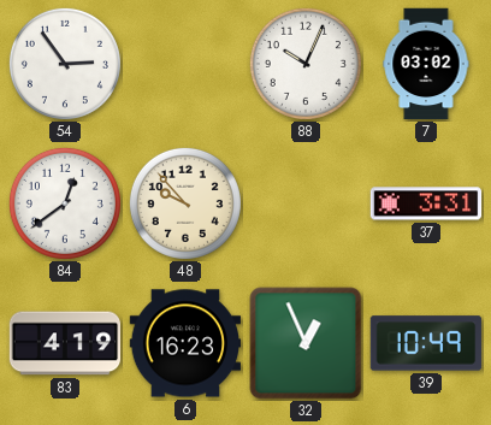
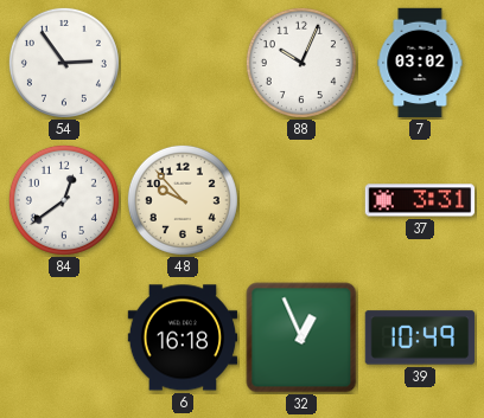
83: 4:19 -> none
6: 16:23 -> 16:18
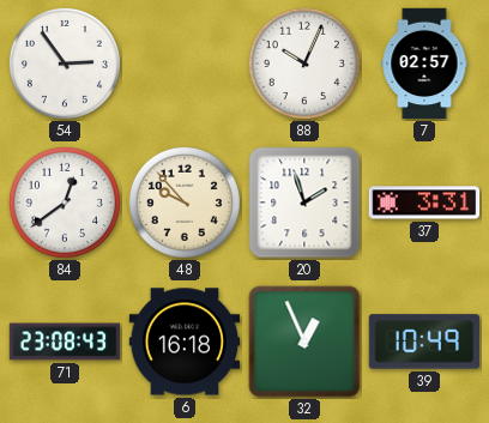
7: 03:02 -> 02:57
20: none -> 1:57
71: none -> 23:08
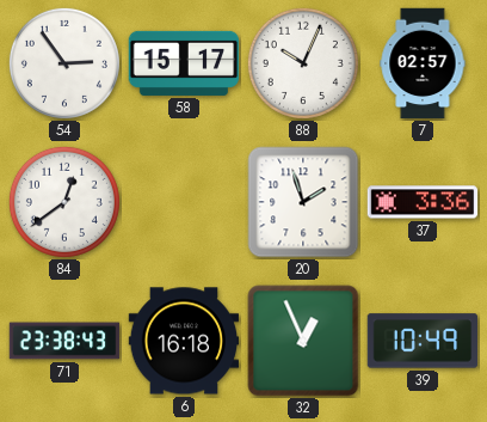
58: none -> 15:17
48: 9:53 -> none
37: 3:31 -> 3:36
71: 23:08 -> 23:38
